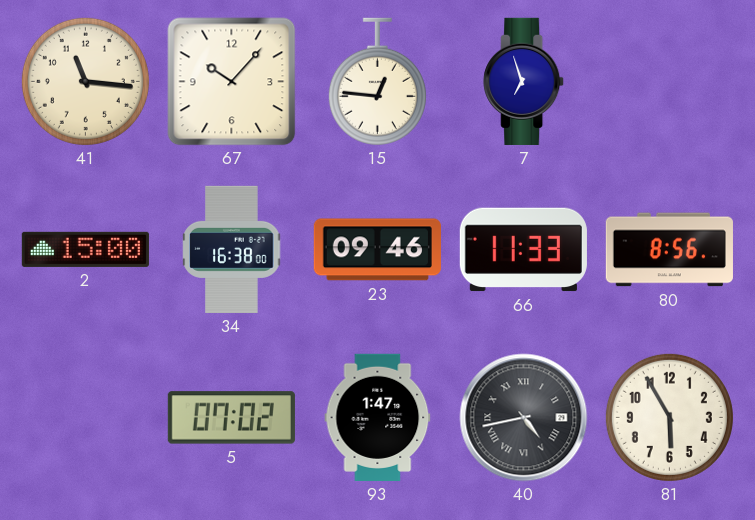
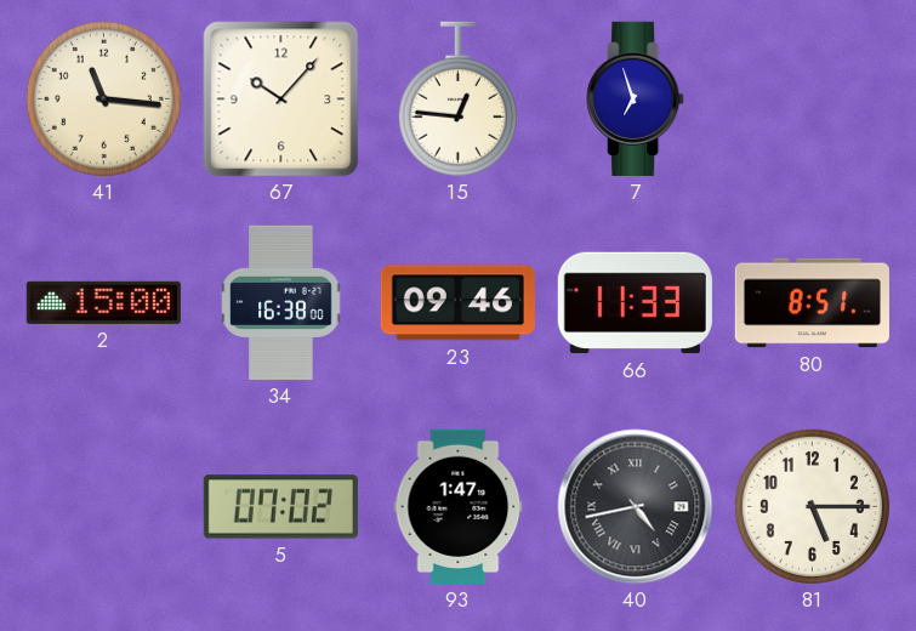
80: 8:56 -> 8:51
81: 5:55 -> 5:15
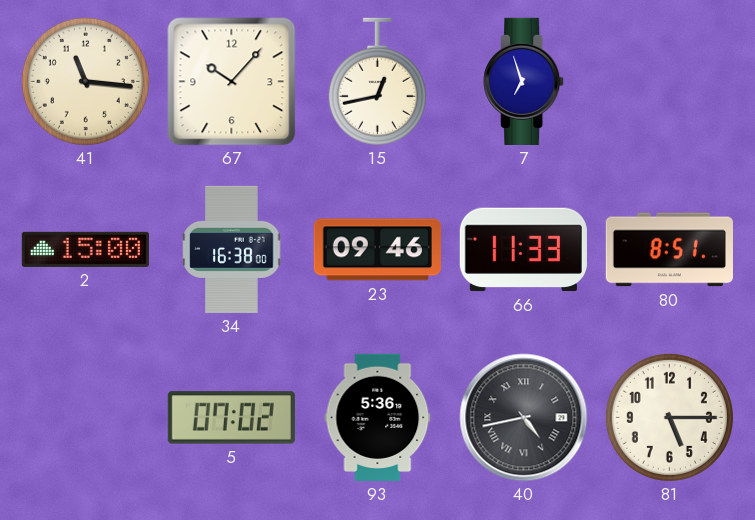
15: 12:46 -> 12:43
93: 1:47 -> 5:36
